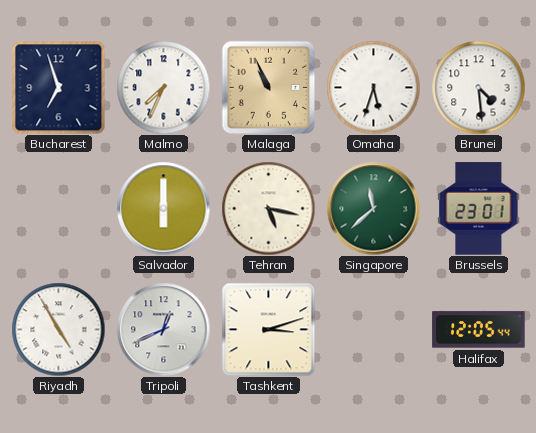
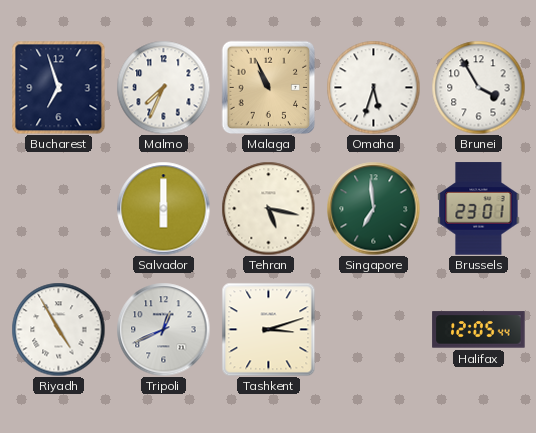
Brunei: 4:29 -> 3:55
Singapore: 11:38 -> 6:59
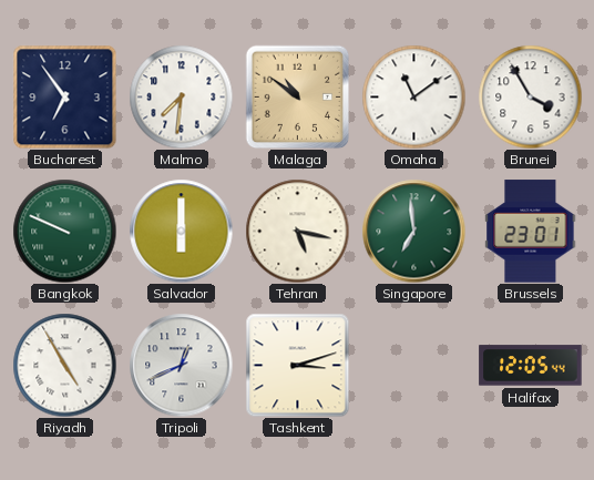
Bucharest: 6:57 -> 6:54
Malmo: 7:34 -> 7:31
Malaga: 10:56 -> 10:51
Omaha: 5:33 -> 11:09
Bangkok: none -> 9:49
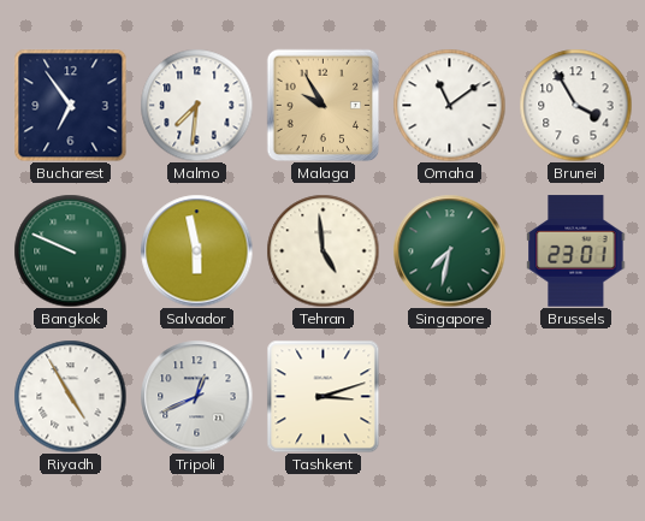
Malaga: 10:51 -> 9:55
Salvador: 6:00 -> 5:58
Tehran: 5:17 -> 4:59
Singapore: 6:59 -> 7:32
Halifax: 12:05 -> none
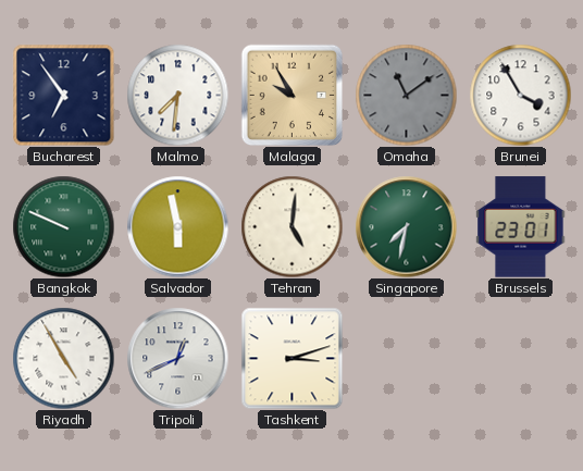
Omaha dial: white -> grey
Tehran: 4:59 -> 5:01
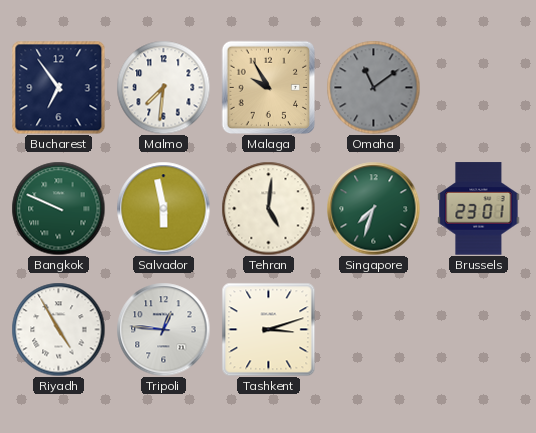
Brunei: 3:55 -> none
Singapore: 7:32 -> 7:33
Tripoli: 12:41 -> 12:46
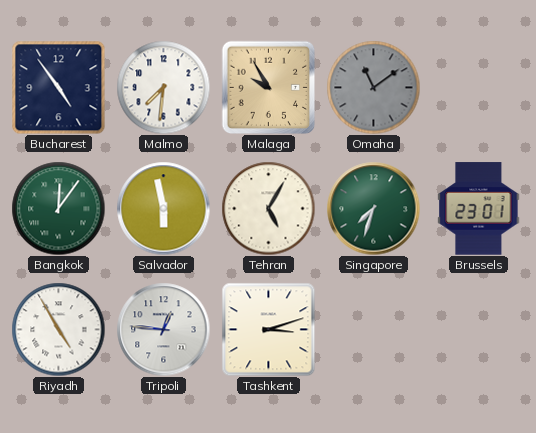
Bucharest: 6:54 -> 4:54
Bangkok: 9:49 -> 12:06
Tehran: 5:01 -> 5:05
